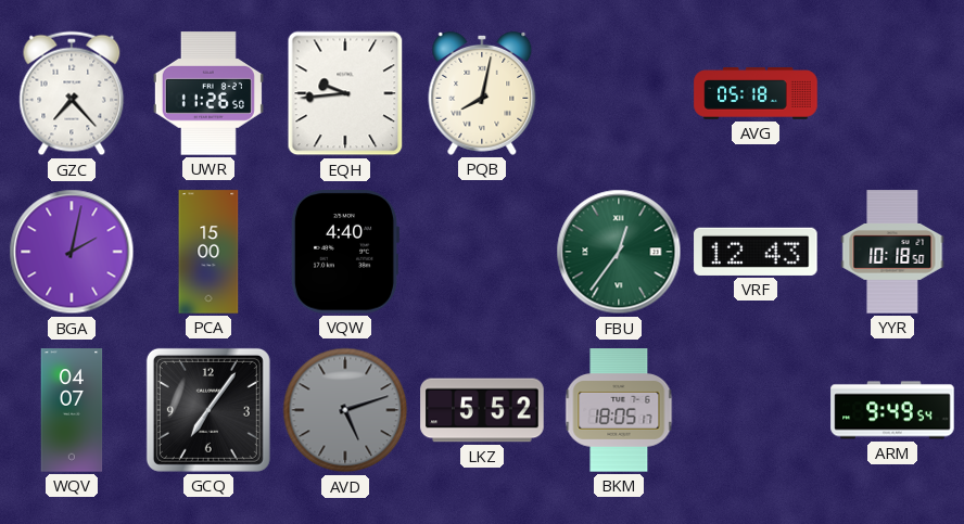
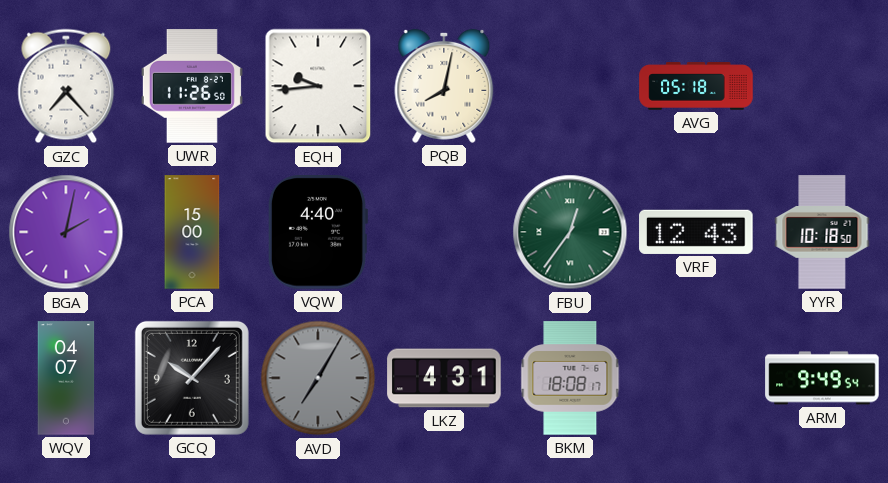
GCQ: 7:06 -> 10:07
AVD: 5:12 -> 7:05
LKZ: 5:52 -> 4:31
BKM: 18:05 -> 18:08
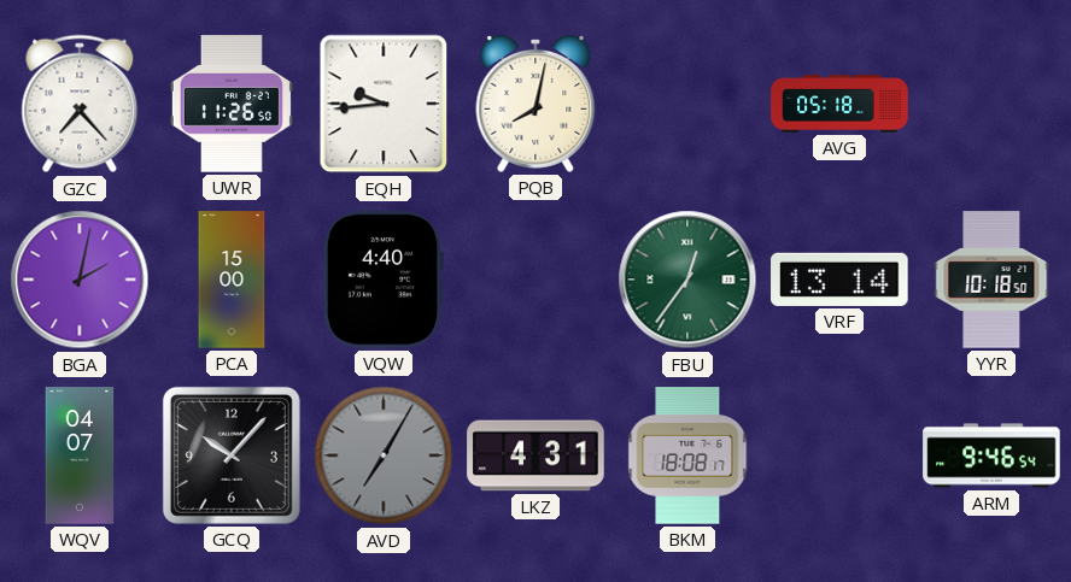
VRF: 12:43 -> 13:14
ARM: 9:49 -> 9:46
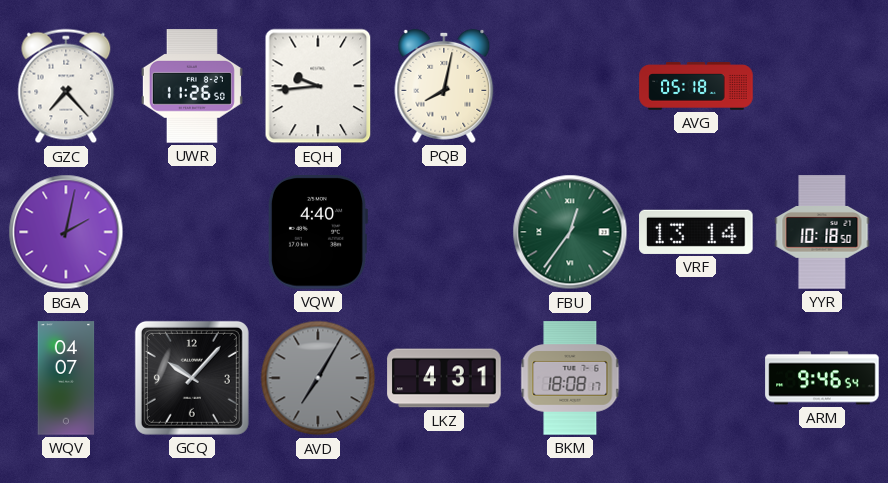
PCA: 15:00 -> none
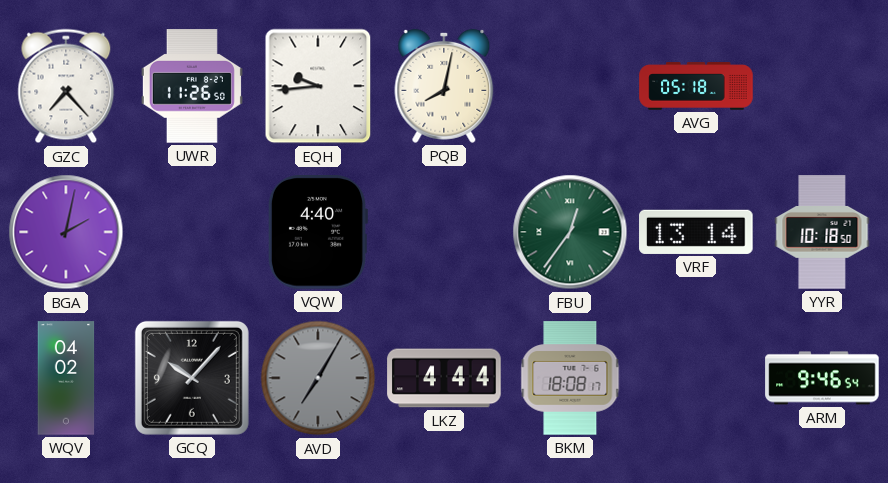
WQV: 04:07 -> 04:02
LKZ: 4:31 -> 4:44
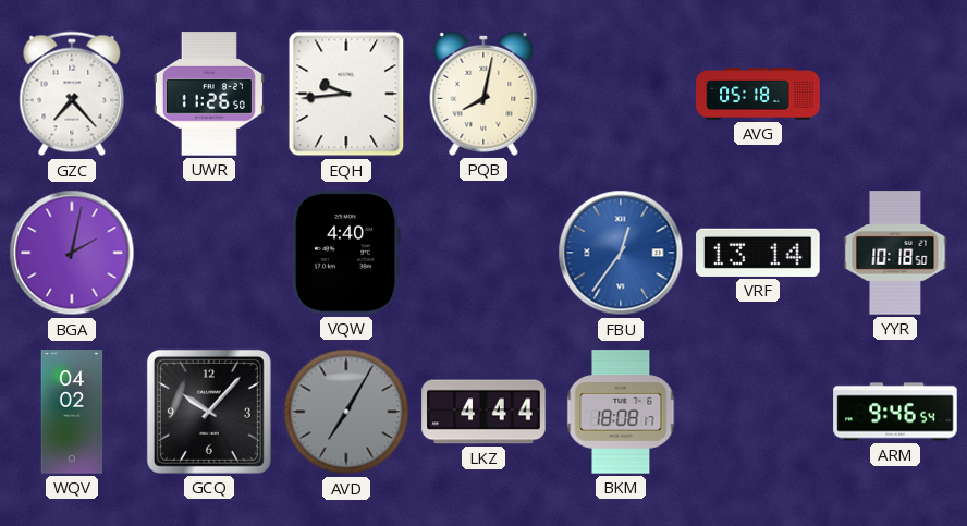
FBU dial: green -> blue
